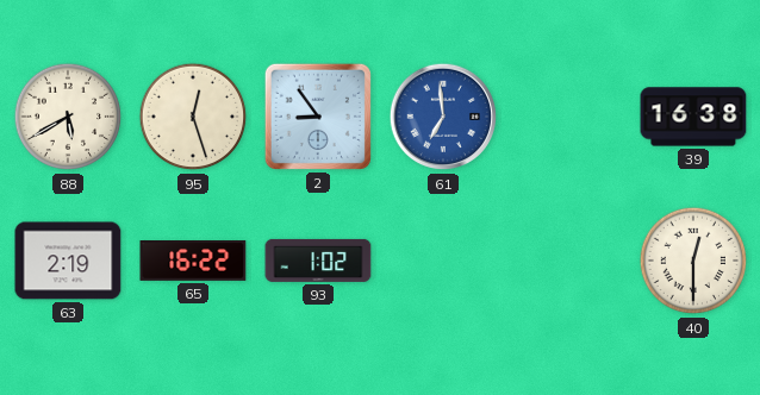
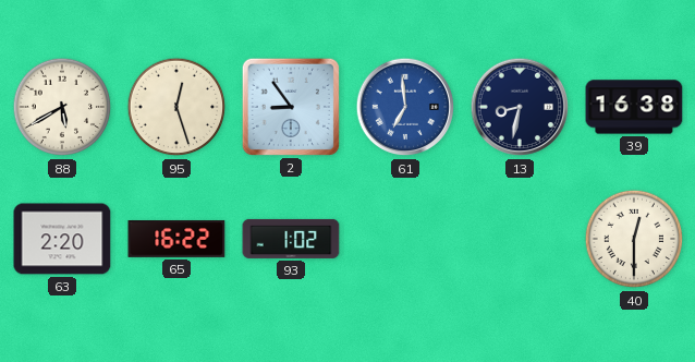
13: none -> 8:32
63: 2:19 -> 2:20
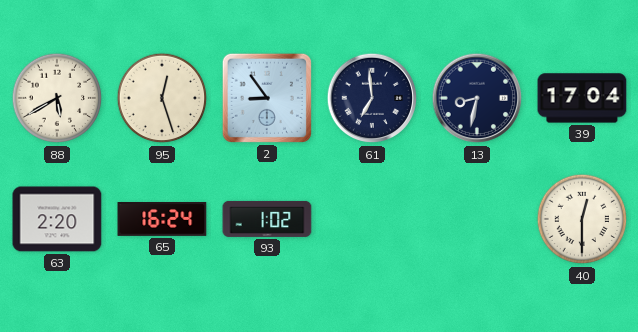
61 dial: blue -> navy
39: 16:38 -> 17:04
65: 16:22 -> 16:24
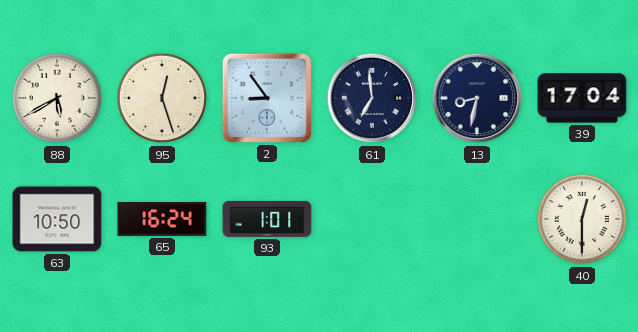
63: 2:20 -> 10:50
93: 1:02 -> 1:01
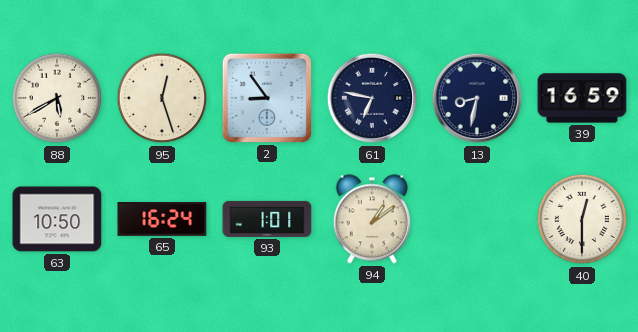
61: 6:59 -> 6:47
39: 17:04 -> 16:59
94: none -> 1:09
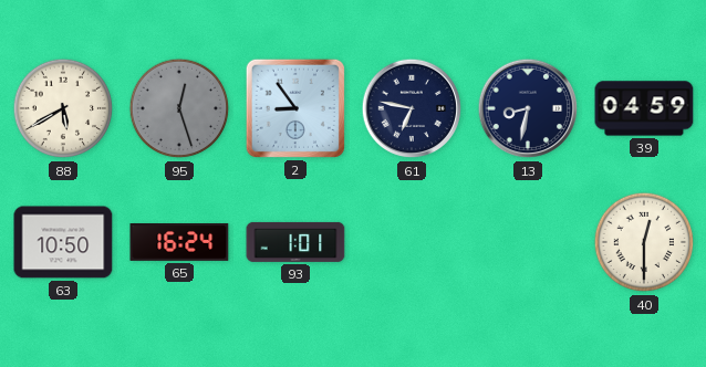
95 dial: cream -> grey
39: 16:59 -> 04:59
94: 1:09 -> none
